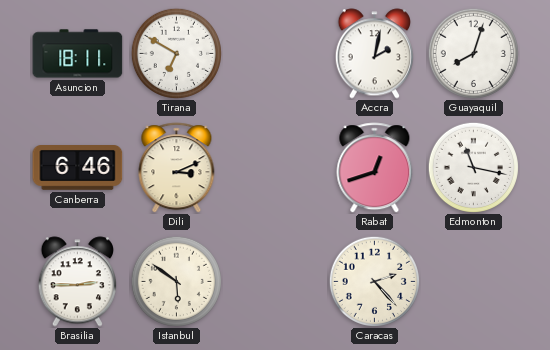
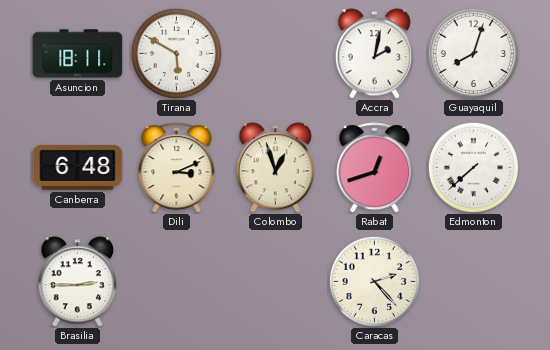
Tirana: 6:50 -> 5:50
Canberra: 6:46 -> 6:48
Colombo: none -> 12:57
Edmonton: 11:17 -> 7:38
Istanbul: 5:51 -> none
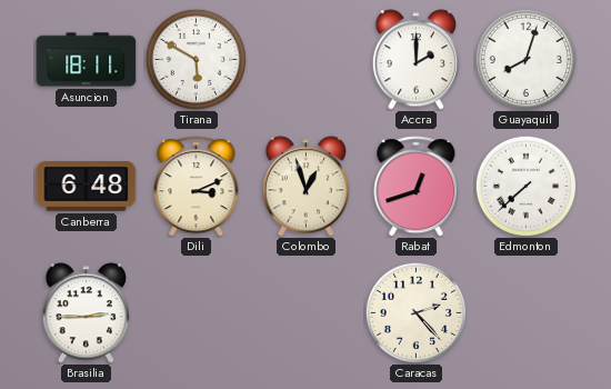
Accra: 2:02 -> 2:00
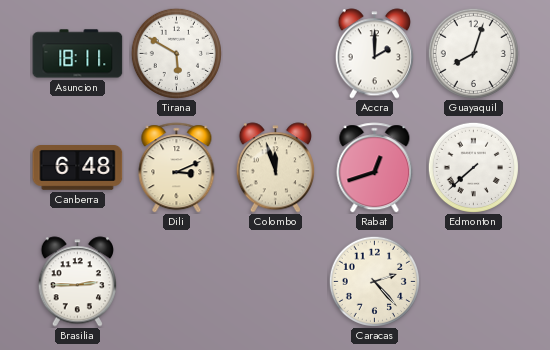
Colombo: 12:57 -> 11:57
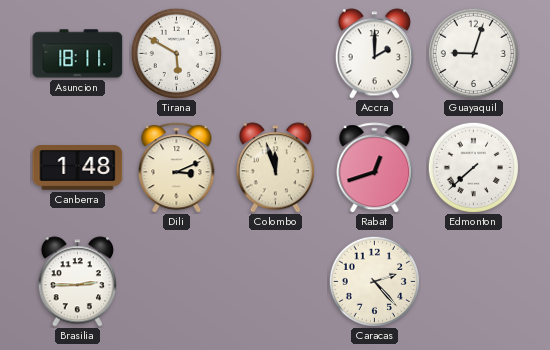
Guayaquil: 8:03 -> 9:03
Canberra: 6:48 -> 1:48
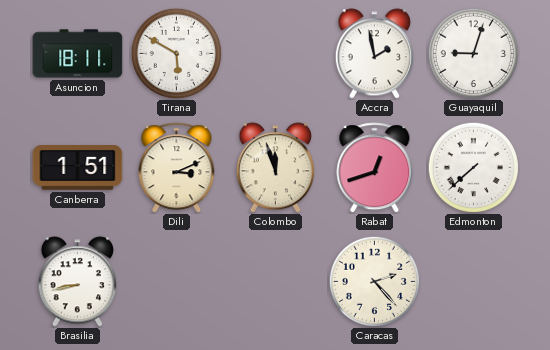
Accra: 2:00 -> 1:58
Canberra: 1:48 -> 1:51
Brasilia: 2:45 -> 8:43
